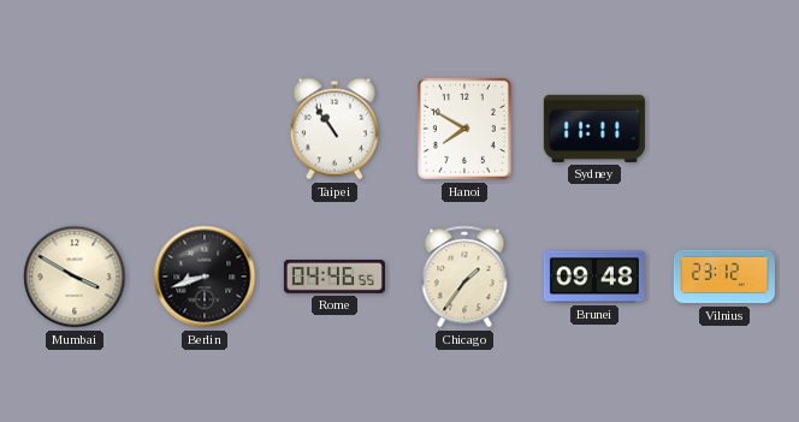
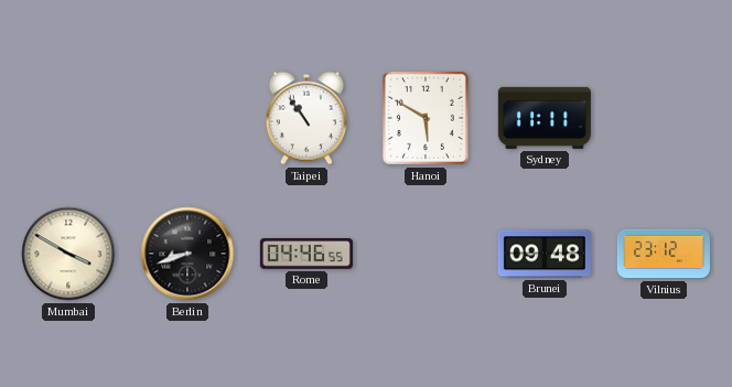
Hanoi: 7:50 -> 5:50
Chicago: 1:36 -> none
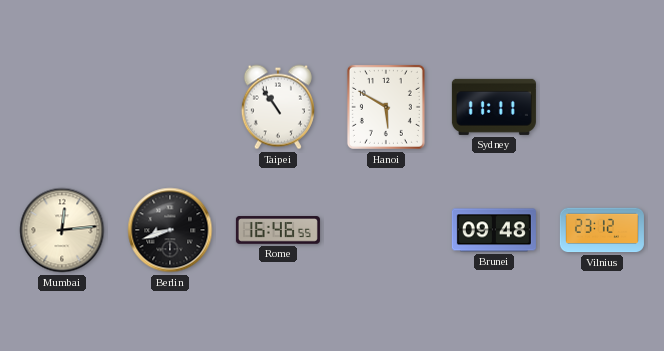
Mumbai: 3:50 -> 12:14
Rome: 04:46 -> 16:46
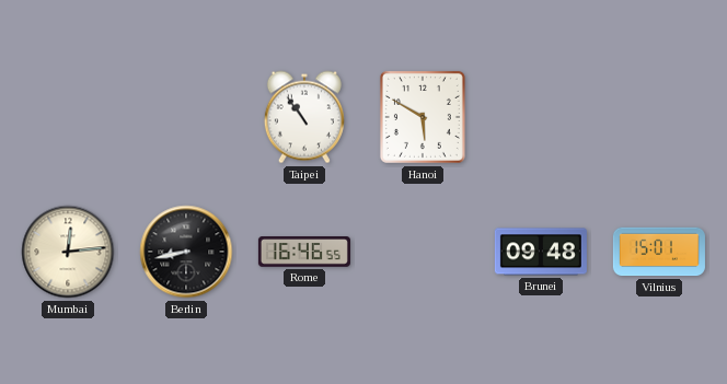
Sydney: 11:11 -> none
Berlin: 8:42 -> 8:43
Vilnius: 23:12 -> 15:01
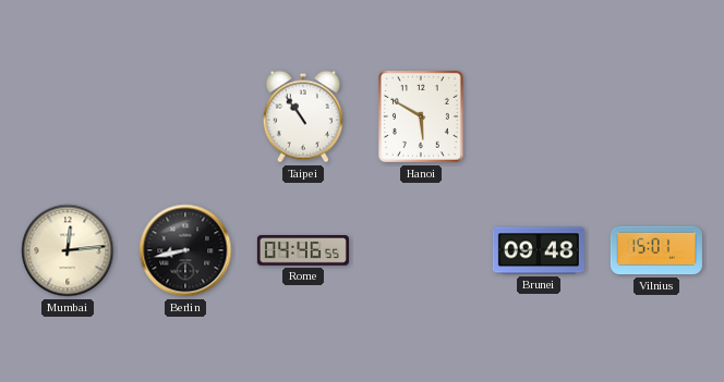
Rome: 16:46 -> 04:46
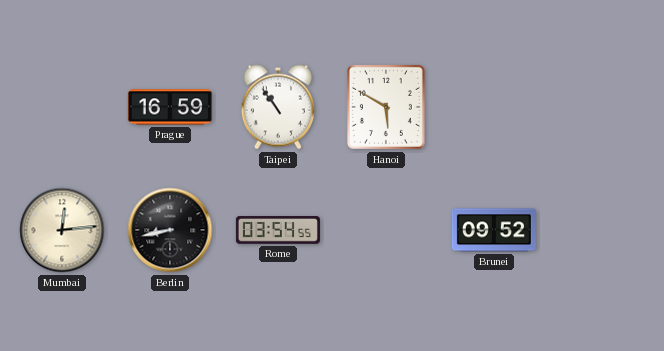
Prague: none -> 16:59
Rome: 04:46 -> 03:54
Brunei: 09:48 -> 09:52
Vilnius: 15:01 -> none
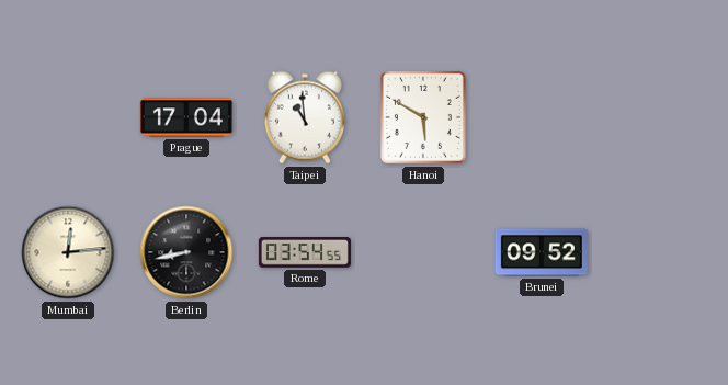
Prague: 16:59 -> 17:04
Taipei: 10:54 -> 10:59
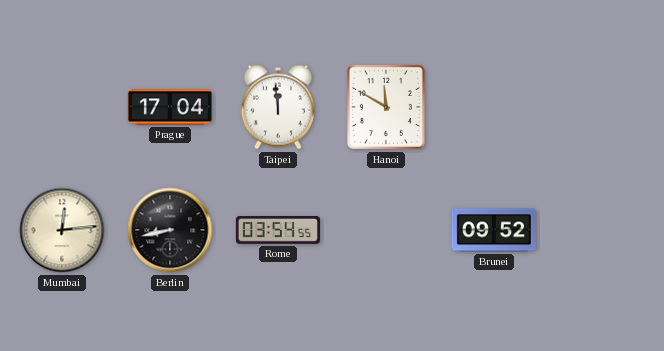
Taipei: 10:59 -> 11:59
Hanoi: 5:50 -> 11:50
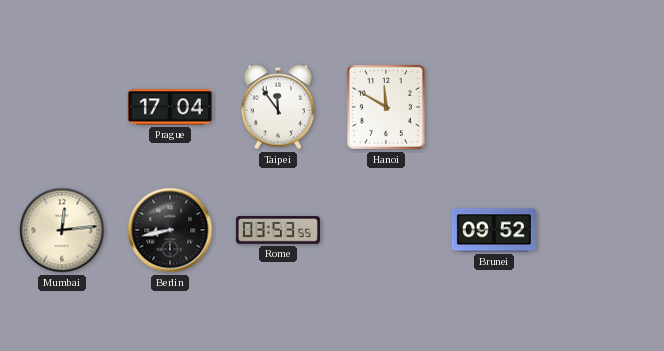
Taipei: 11:59 -> 11:54
Rome: 03:54 -> 03:53
